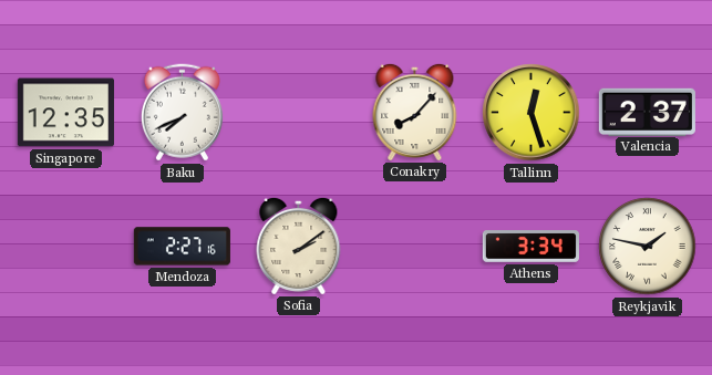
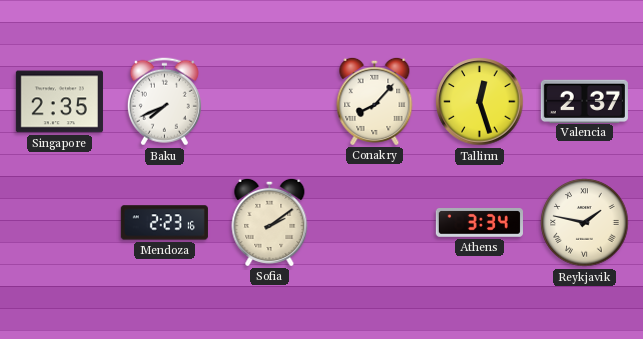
Singapore: 12:35 -> 2:35
Mendoza: 2:27 -> 2:23
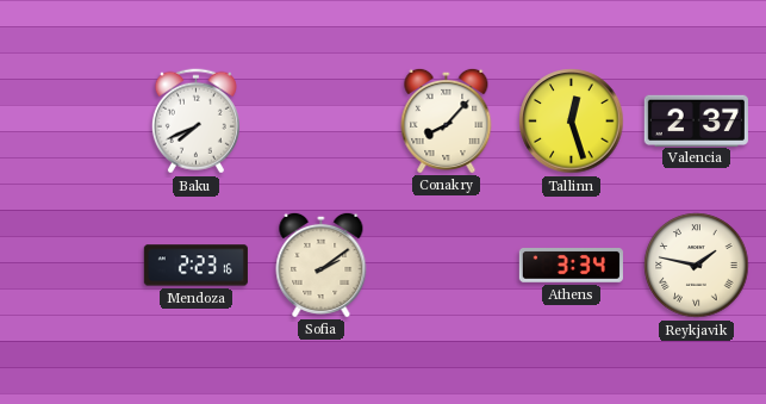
Singapore: 2:35 -> none
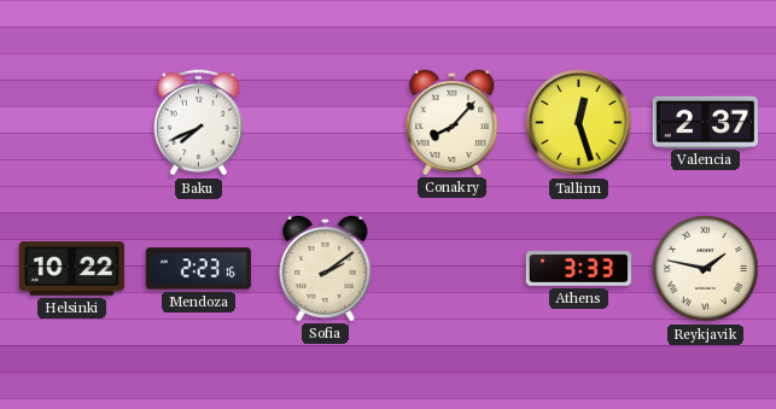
Helsinki: none -> 10:22
Athens: 3:34 -> 3:33
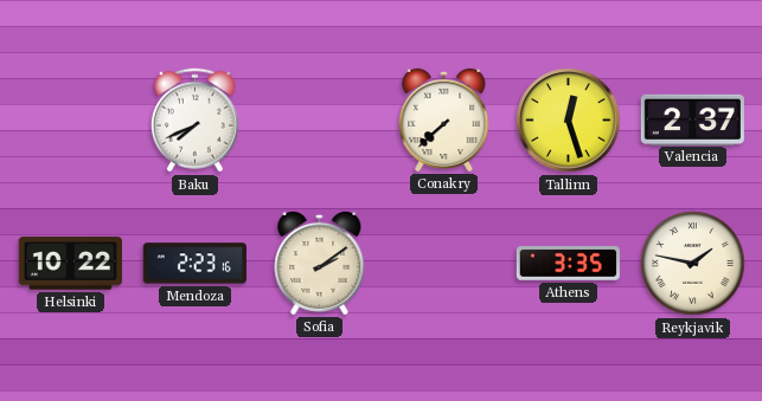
Conakry: 8:07 -> 7:38
Athens: 3:33 -> 3:35
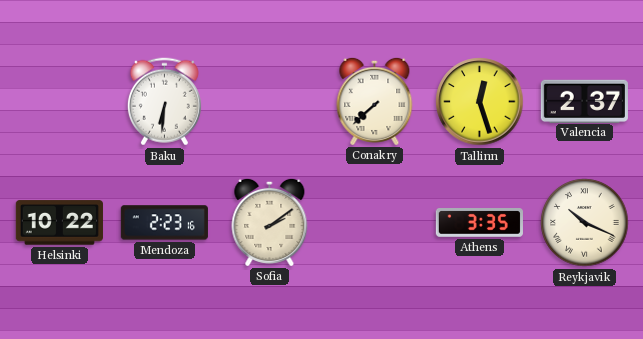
Baku: 7:41 -> 6:31
Reykjavik: 1:47 -> 10:19
